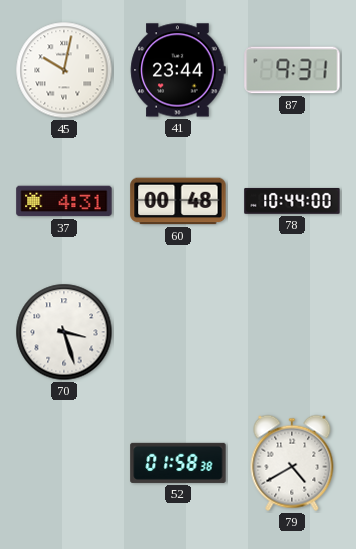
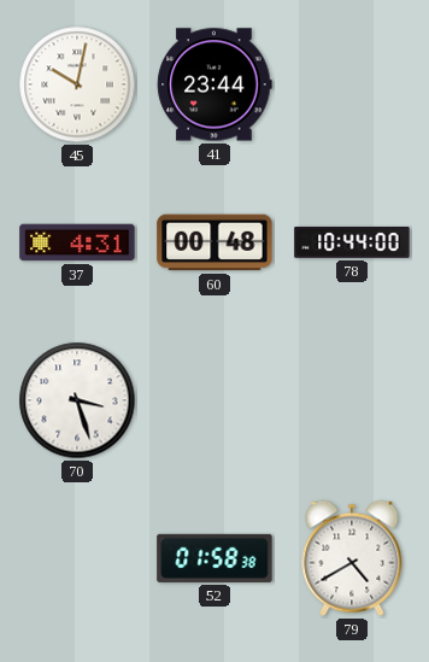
87: 9:31 -> none
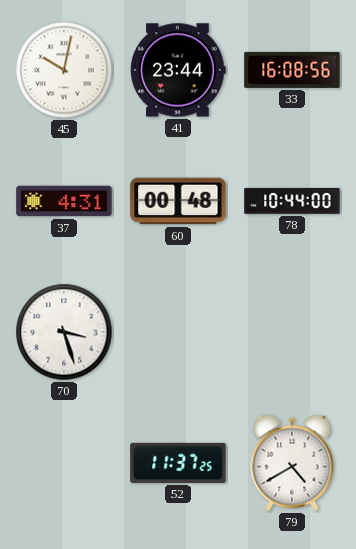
33: none -> 16:08
52: 01:58 -> 11:37
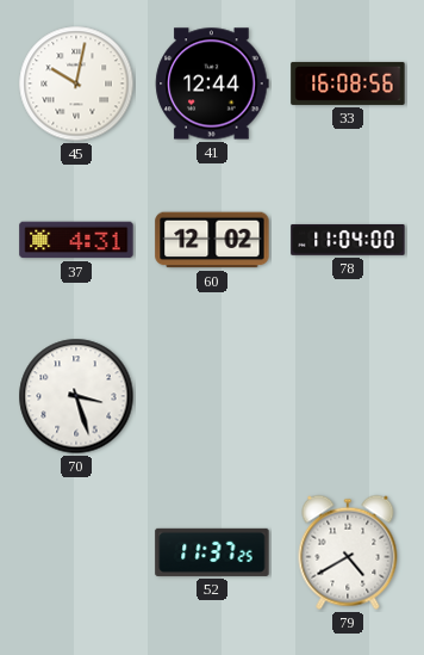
41: 23:44 -> 12:44
60: 00:48 -> 12:02
78: 10:44 -> 11:04
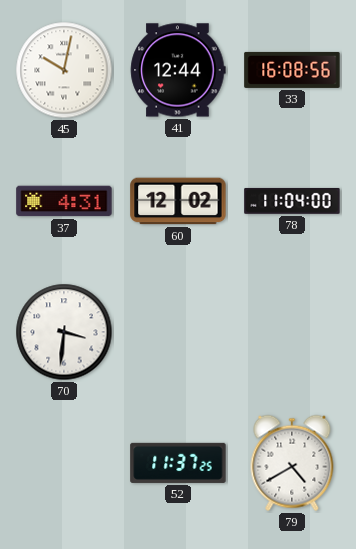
70: 3:27 -> 3:31
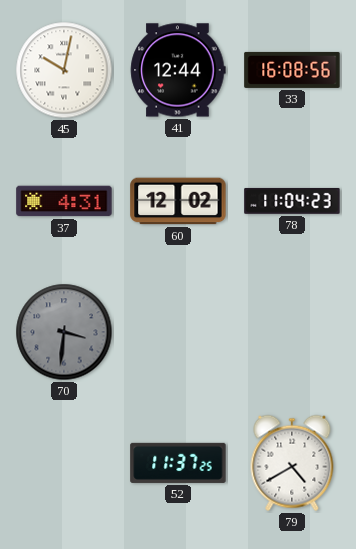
78: 11:04:00 -> 11:04:23
70 dial: white -> grey
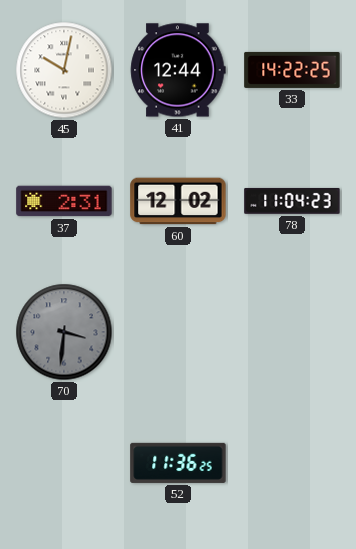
33: 16:08 -> 14:22
37: 4:31 -> 2:31
52: 11:37 -> 11:36
79: 4:40 -> none
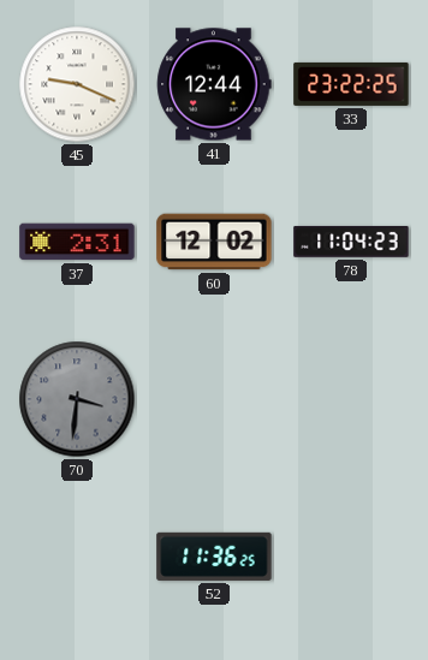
45: 10:02 -> 9:19
33: 14:22 -> 23:22
